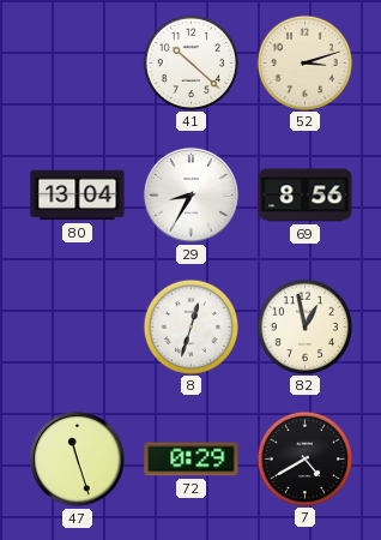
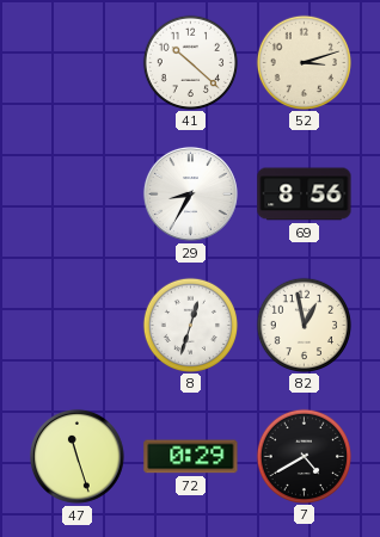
80: 13:04 -> none
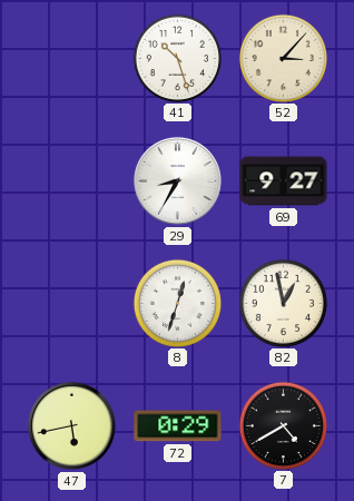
41: 10:22 -> 10:27
52: 3:12 -> 3:07
69: 8:56 -> 9:27
47: 11:27 -> 5:43
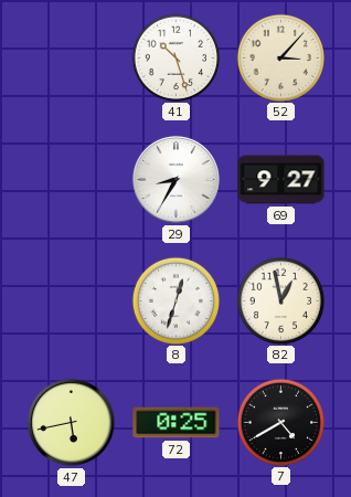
72: 0:29 -> 0:25
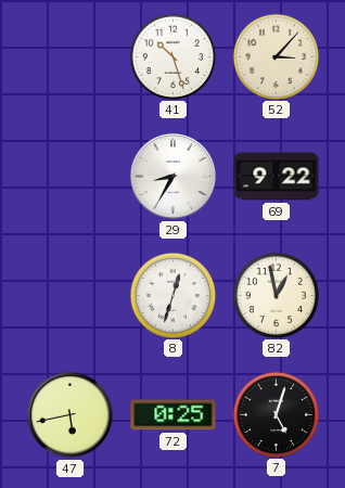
69: 9:27 -> 9:22
7: 4:40 -> 5:03
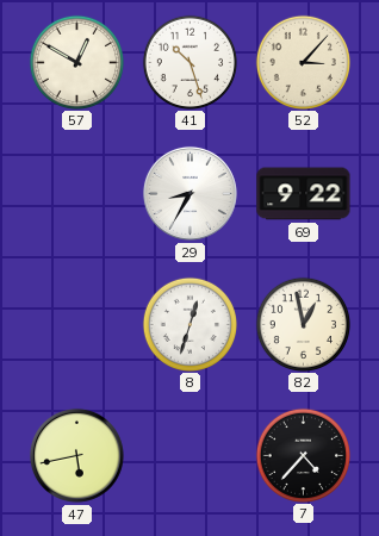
57: none -> 12:50
72: 0:25 -> none
7: 5:03 -> 4:37
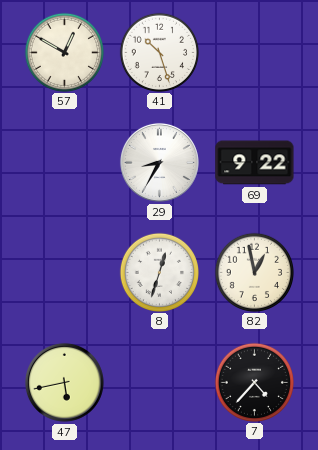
52: 3:07 -> none
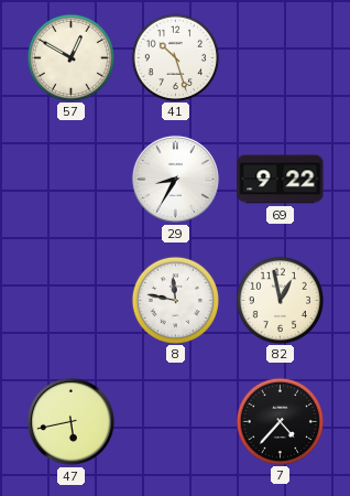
8: 12:33 -> 11:47
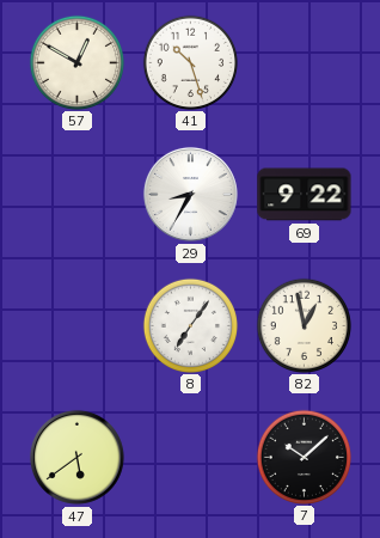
8: 11:47 -> 7:06
47: 5:43 -> 5:39
7: 4:37 -> 10:08
